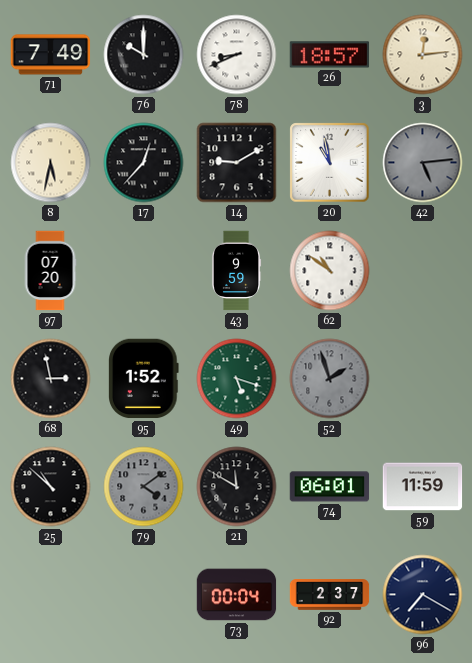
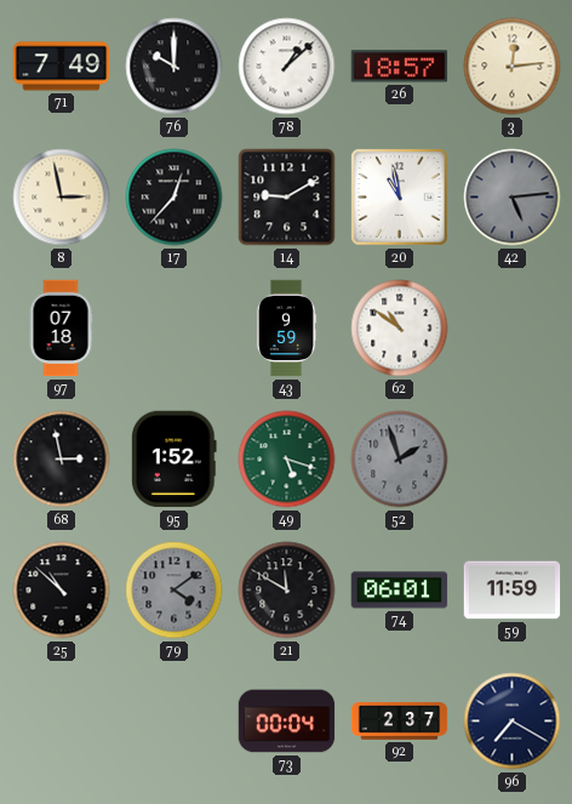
78: 8:41 -> 1:08
8: 5:32 -> 2:58
97: 07:20 -> 07:18
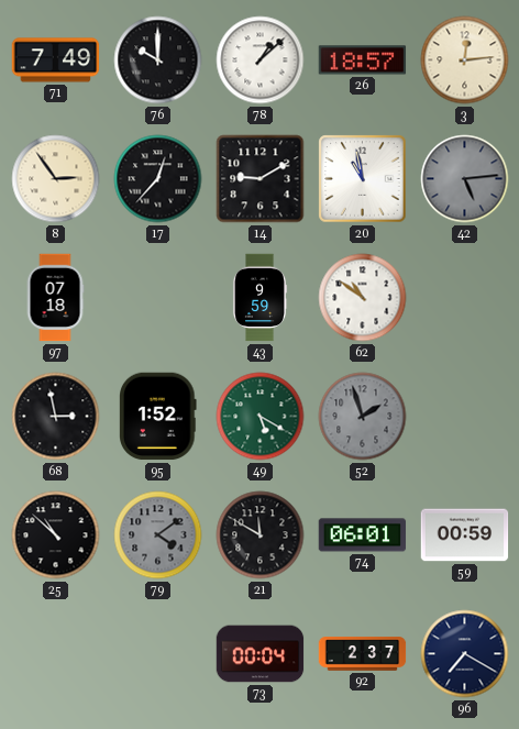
8: 2:58 -> 2:54
49: 5:18 -> 5:20
59: 11:59 -> 00:59
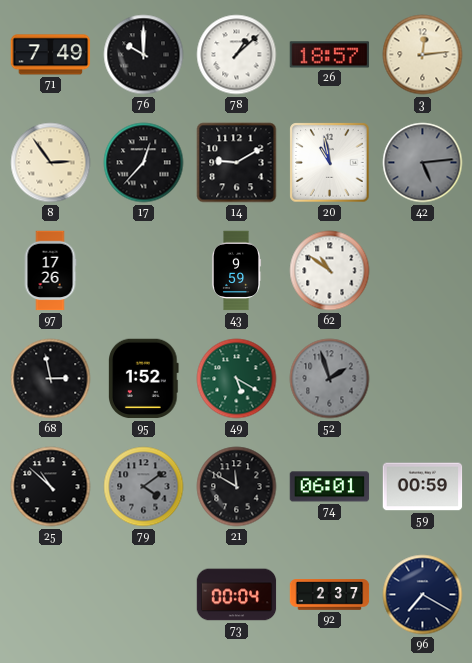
97: 07:18 -> 17:26
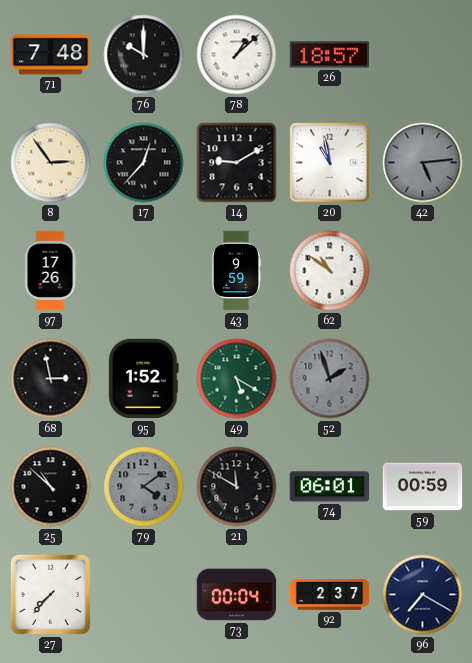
71: 7:49 -> 7:48
3: 12:14 -> none
27: none -> 7:37
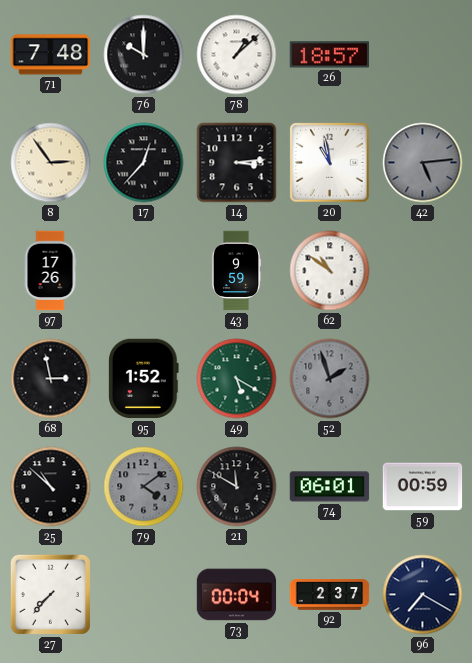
14: 9:10 -> 3:14
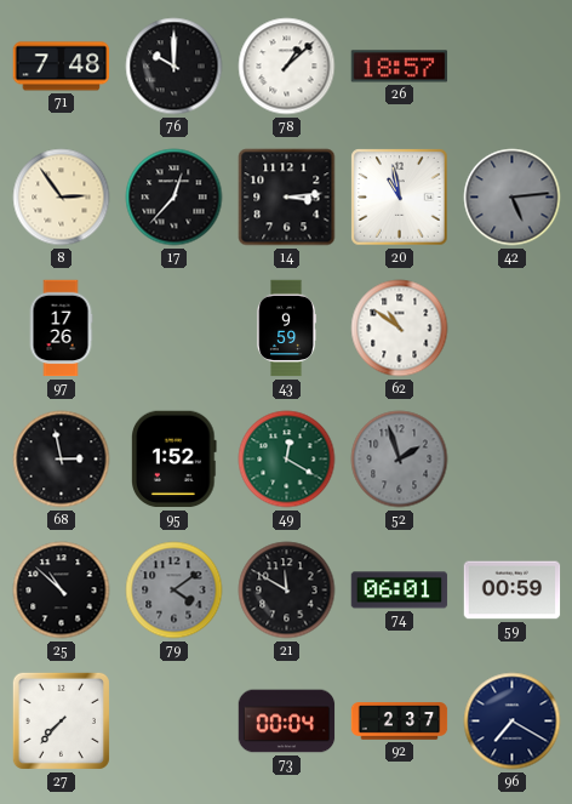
49: 5:20 -> 12:20
